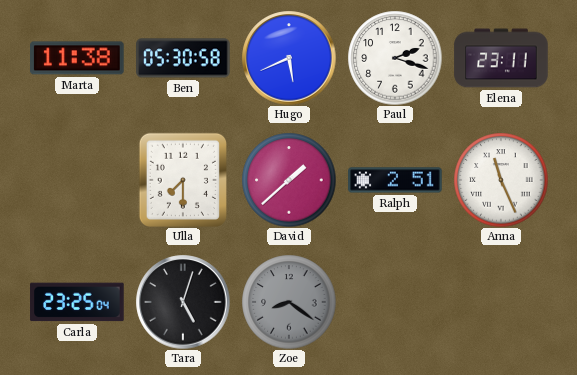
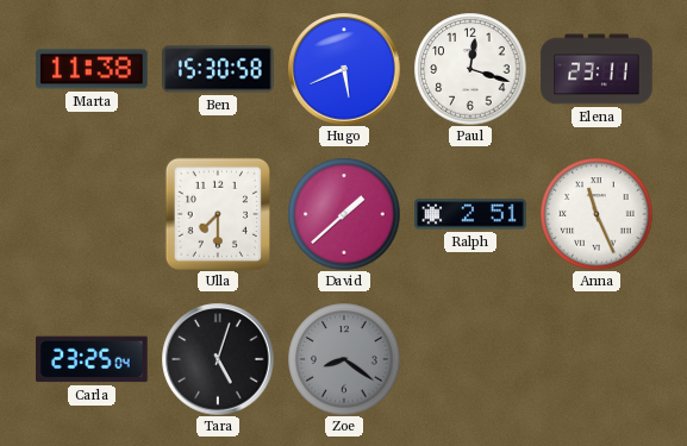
Ben: 05:30 -> 15:30
Paul: 2:18 -> 12:18
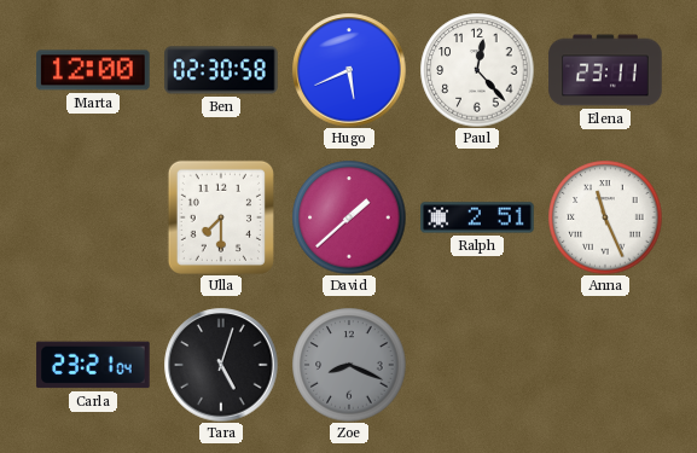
Marta: 11:38 -> 12:00
Ben: 15:30 -> 02:30
Paul: 12:18 -> 12:23
Carla: 23:25 -> 23:21
Zoe: 8:21 -> 8:19
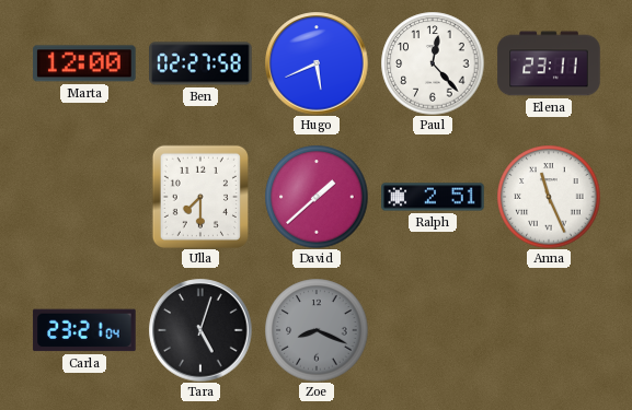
Ben: 02:30 -> 02:27
